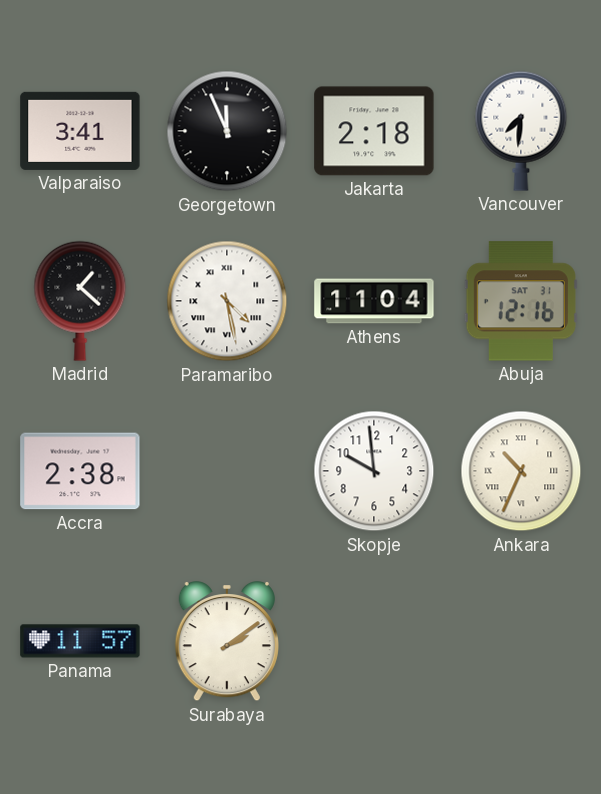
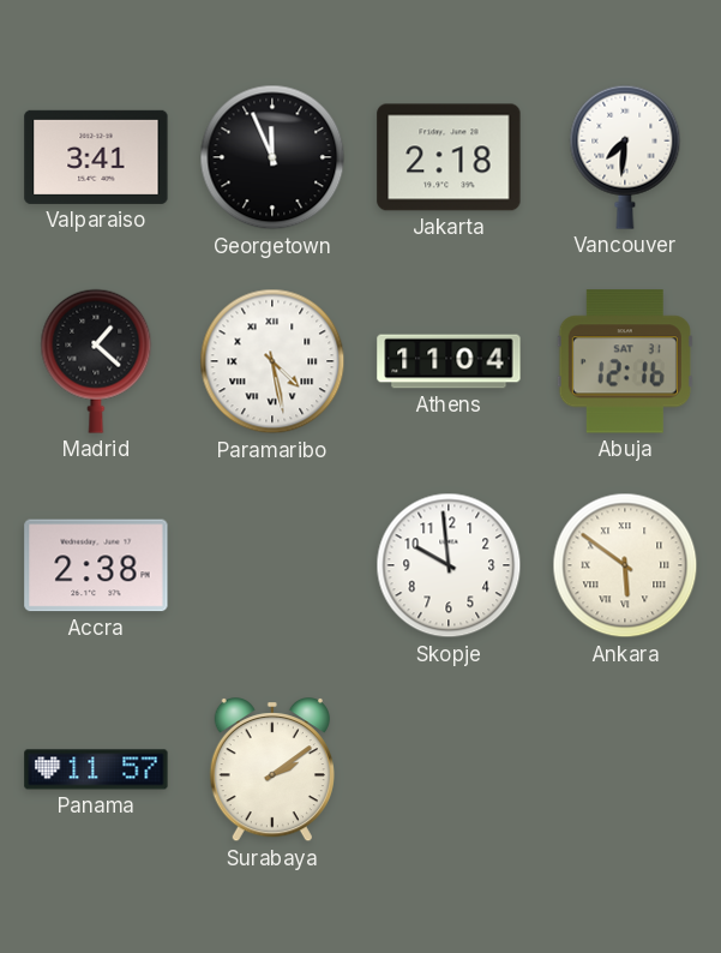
Ankara: 10:34 -> 5:51
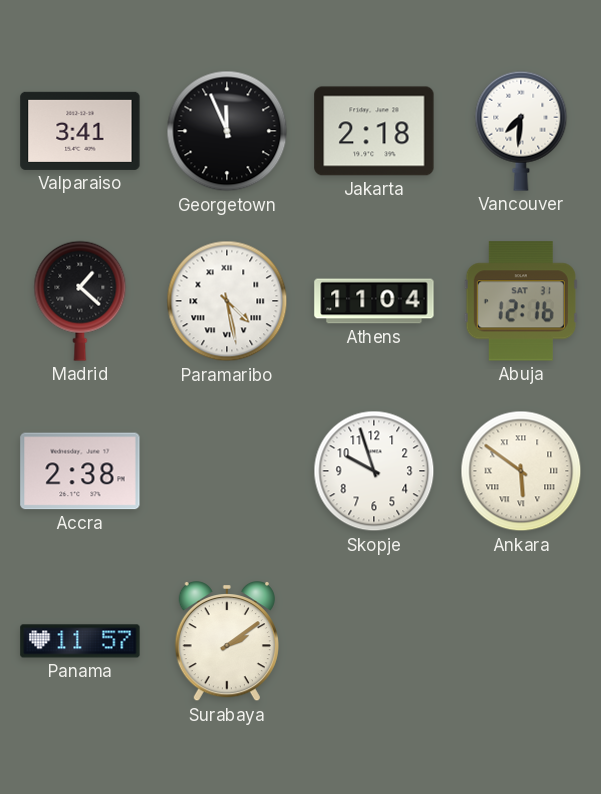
Skopje: 9:59 -> 9:57
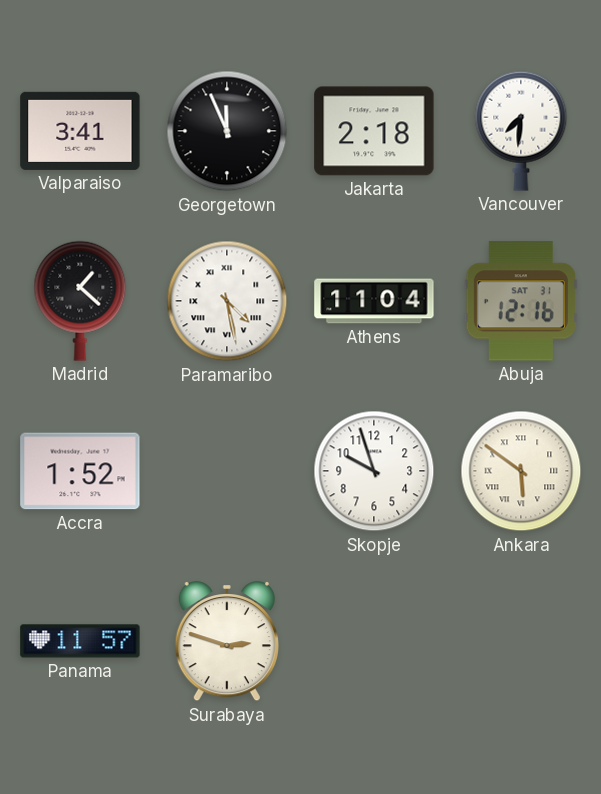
Accra: 2:38 -> 1:52
Surabaya: 2:09 -> 2:48
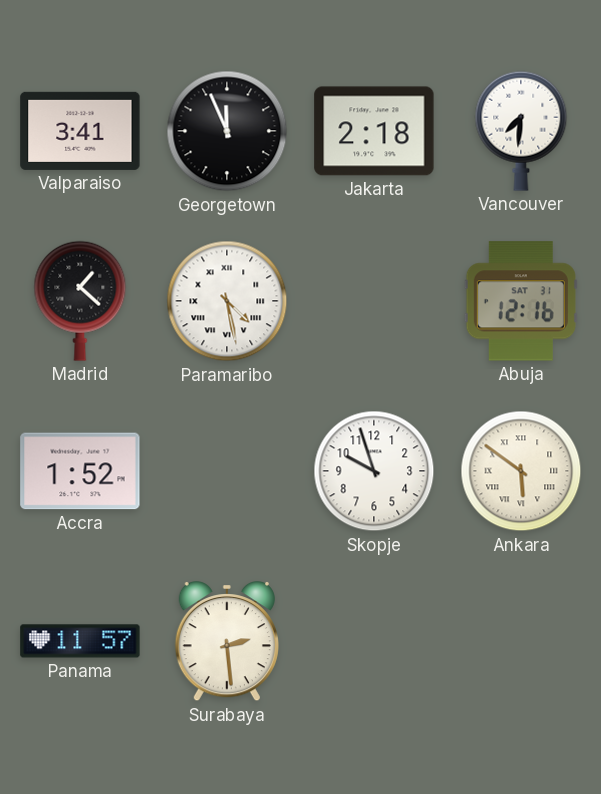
Athens: 11:04 -> none
Surabaya: 2:48 -> 2:29
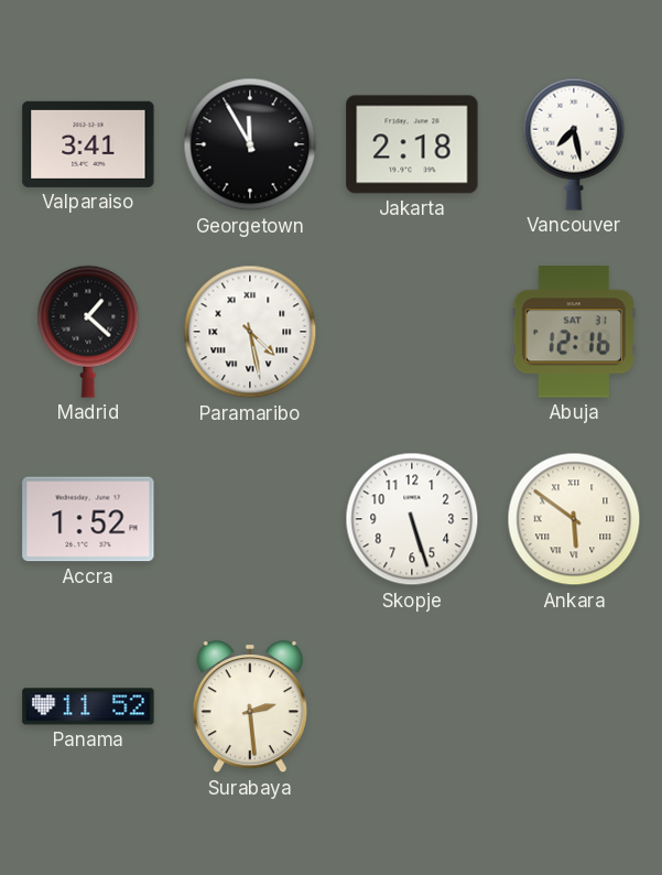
Georgetown: 11:56 -> 11:55
Vancouver: 7:31 -> 7:28
Skopje: 9:57 -> 5:27
Panama: 11:57 -> 11:52
